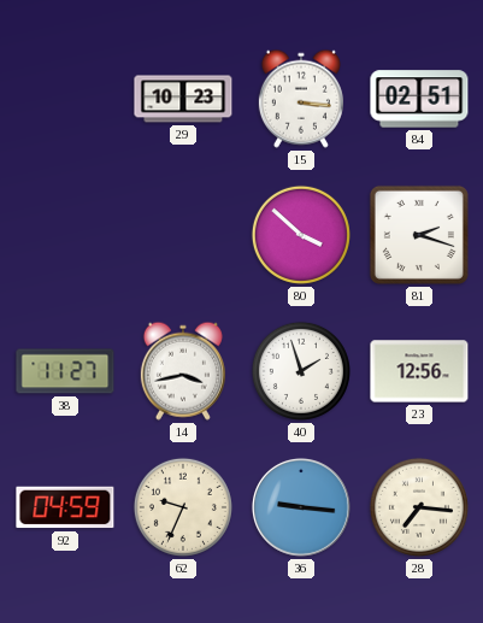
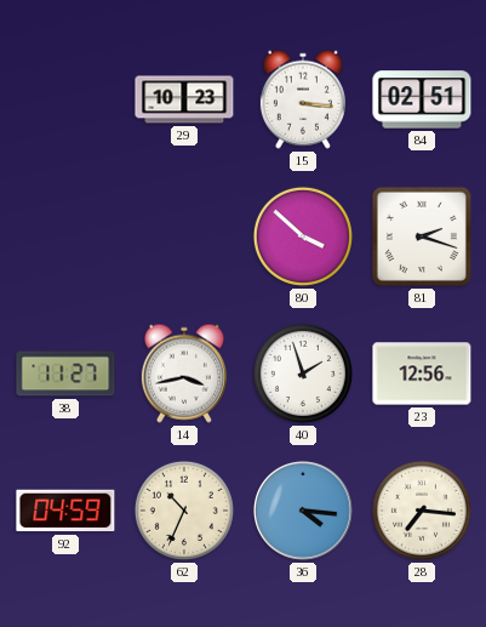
62: 9:34 -> 10:34
36: 9:16 -> 4:16
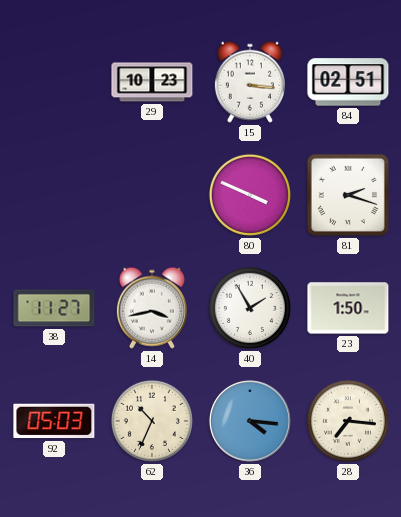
80: 3:52 -> 3:49
40: 1:57 -> 1:55
23: 12:56 -> 1:50
92: 04:59 -> 05:03
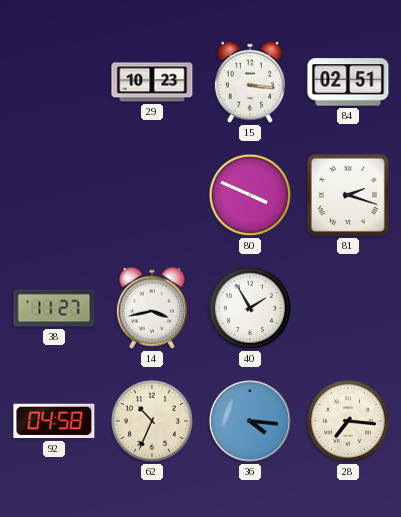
23: 1:50 -> none
92: 05:03 -> 04:58
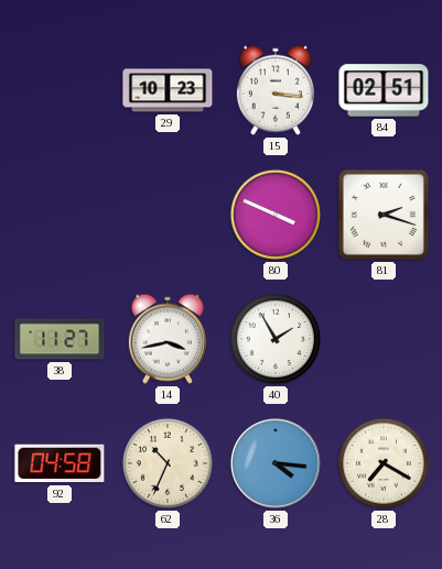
28: 7:16 -> 7:20
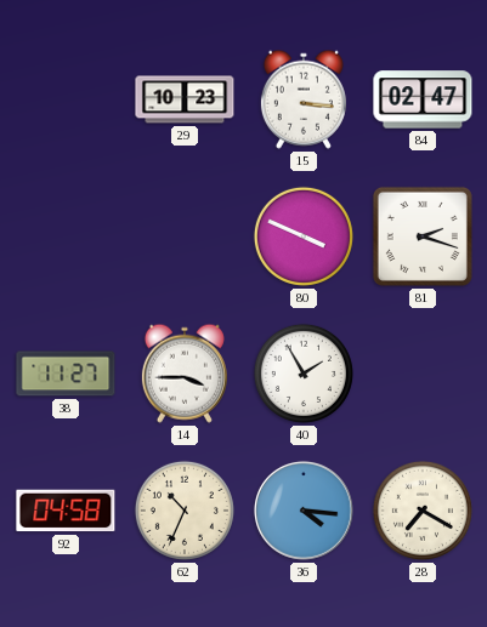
84: 02:51 -> 02:47
14: 3:43 -> 3:45
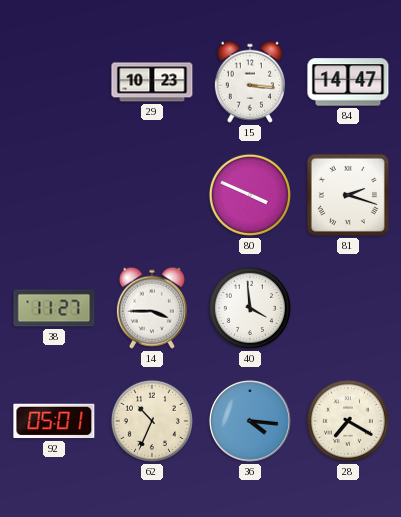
84: 02:47 -> 14:47
40: 1:55 -> 3:59
92: 04:58 -> 05:01
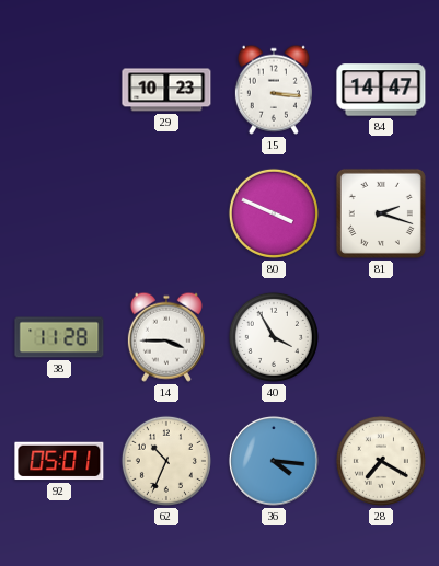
38: 11:27 -> 11:28
40: 3:59 -> 3:55
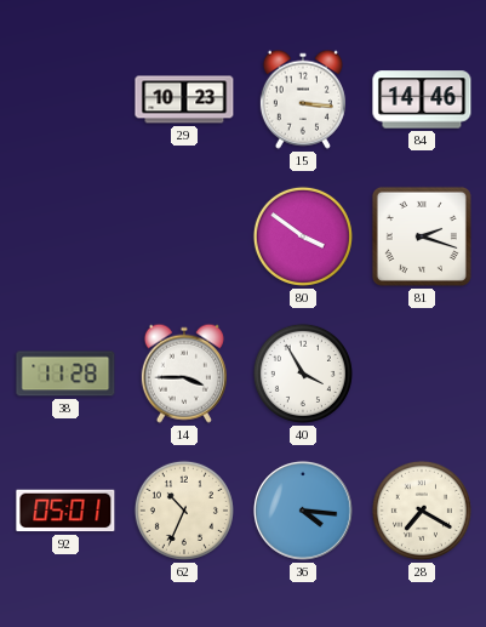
84: 14:47 -> 14:46
80: 3:49 -> 3:51
